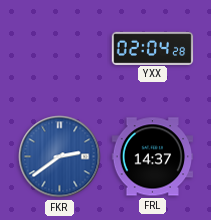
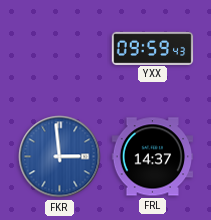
YXX: 02:04 -> 09:59
FKR: 2:39 -> 2:59
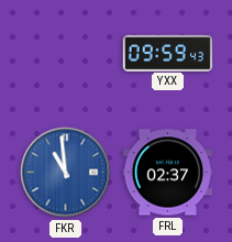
FKR: 2:59 -> 10:59
FRL: 14:37 -> 02:37
